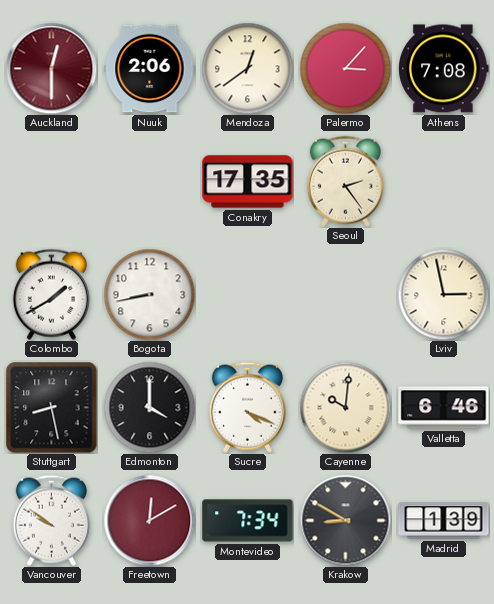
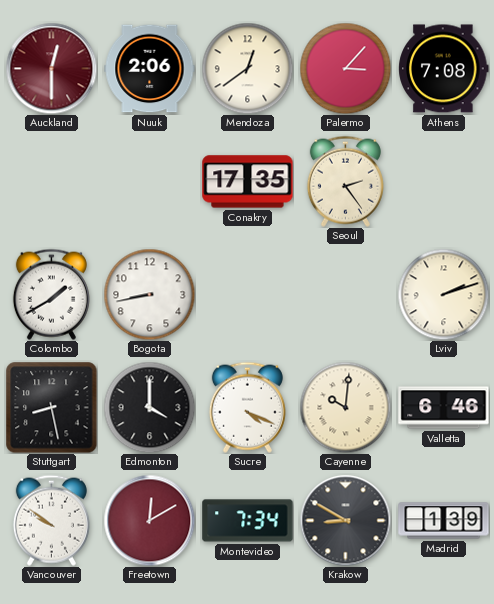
Lviv: 2:58 -> 2:12
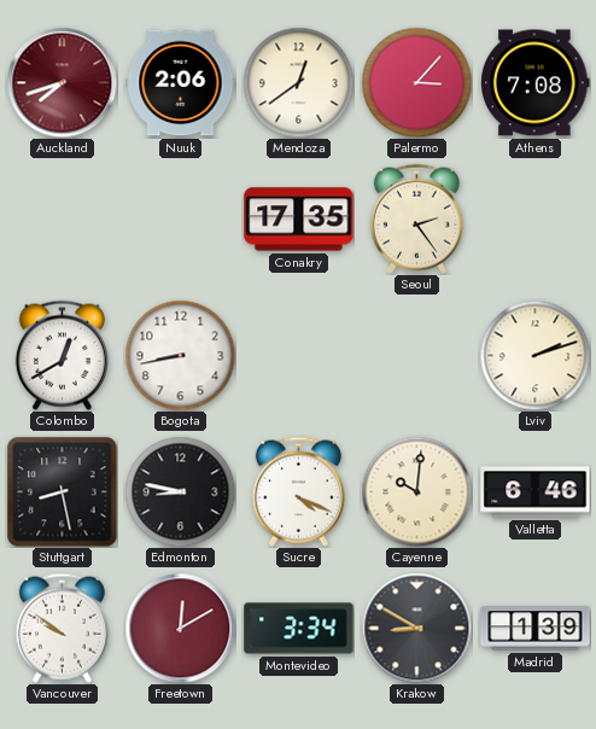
Auckland: 12:30 -> 7:42
Colombo: 1:40 -> 12:40
Edmonton: 4:00 -> 8:47
Montevideo: 7:34 -> 3:34
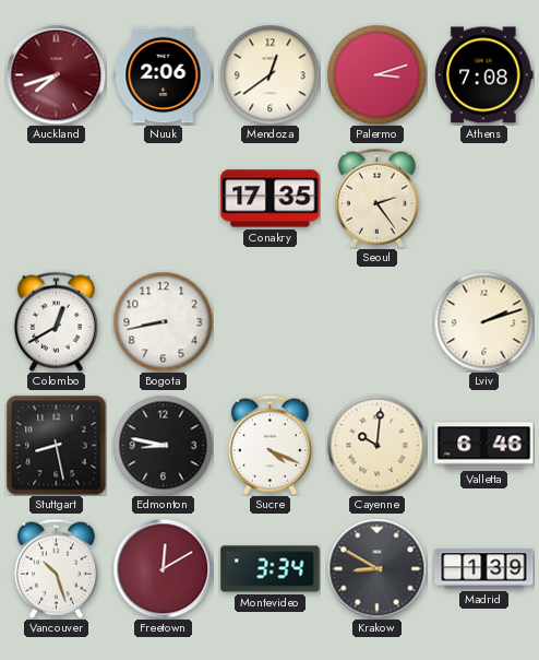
Palermo: 3:07 -> 3:12
Vancouver: 9:51 -> 10:27
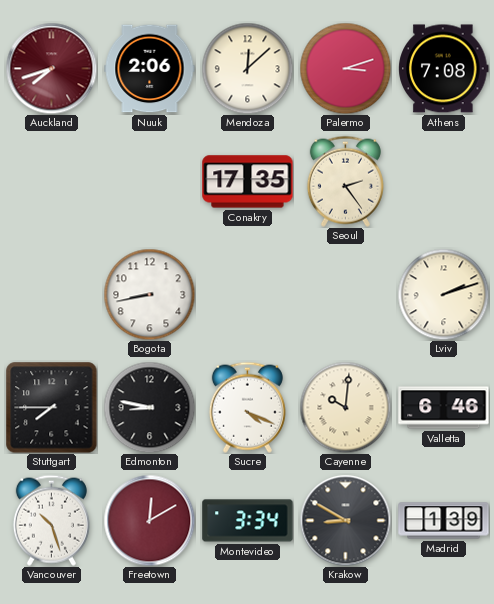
Mendoza: 12:39 -> 12:08
Colombo: 12:40 -> none
Stuttgart: 8:28 -> 7:45
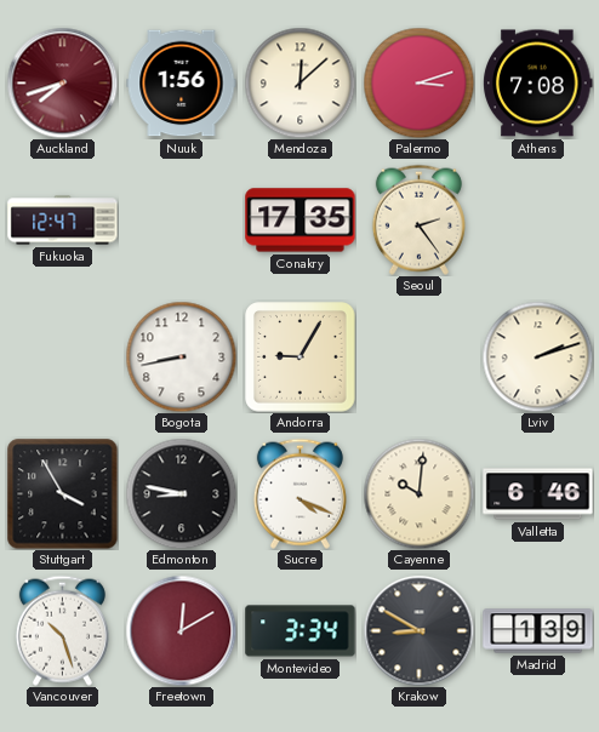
Nuuk: 2:06 -> 1:56
Fukuoka: none -> 12:47
Andorra: none -> 9:05
Stuttgart: 7:45 -> 3:55
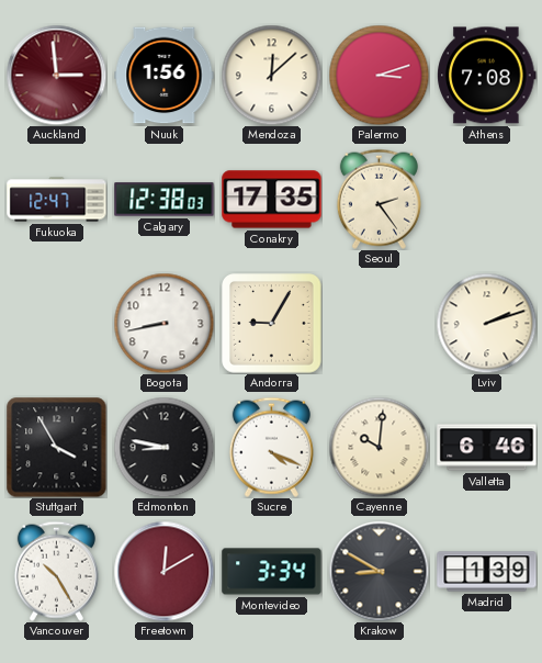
Auckland: 7:42 -> 2:59
Calgary: none -> 12:38
Vancouver: 10:27 -> 10:25
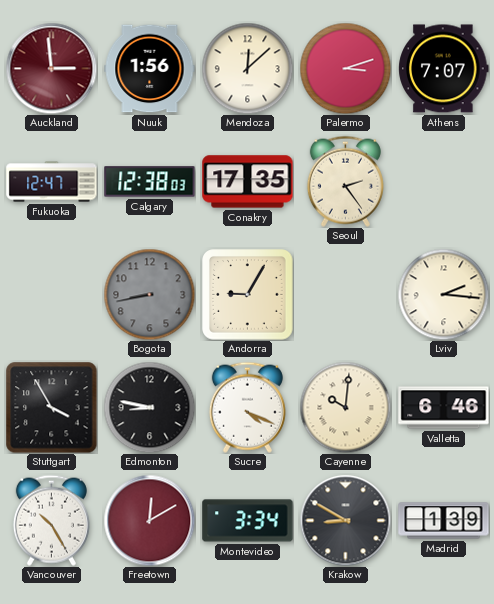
Athens: 7:08 -> 7:07
Bogota dial: white -> grey
Lviv: 2:12 -> 2:16
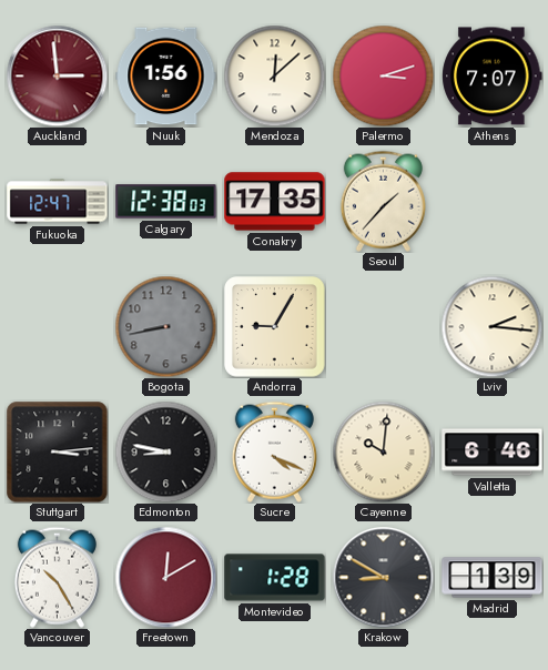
Seoul: 2:24 -> 1:37
Stuttgart: 3:55 -> 3:14
Montevideo: 3:34 -> 1:28
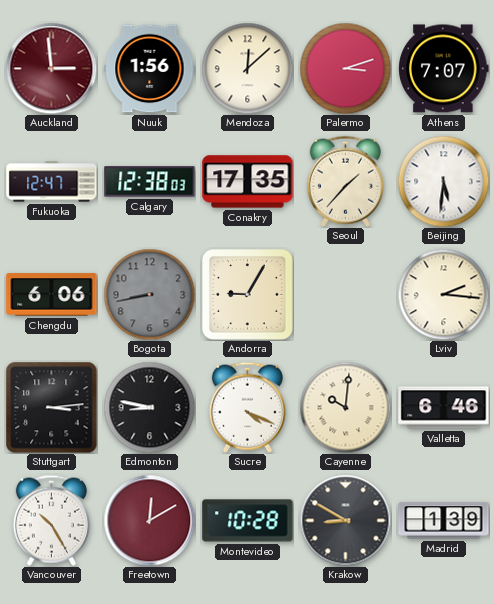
Beijing: none -> 5:31
Chengdu: none -> 6:06
Montevideo: 1:28 -> 10:28
